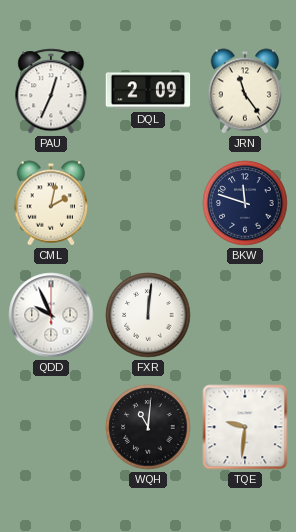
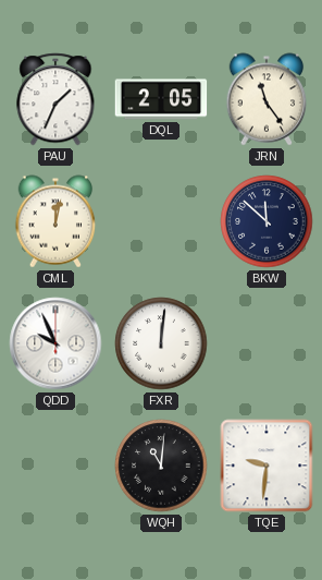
PAU: 12:34 -> 1:34
DQL: 2:09 -> 2:05
CML: 2:02 -> 12:02
BKW: 11:48 -> 11:52
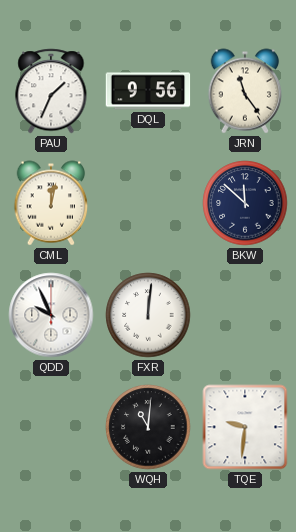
DQL: 2:05 -> 9:56
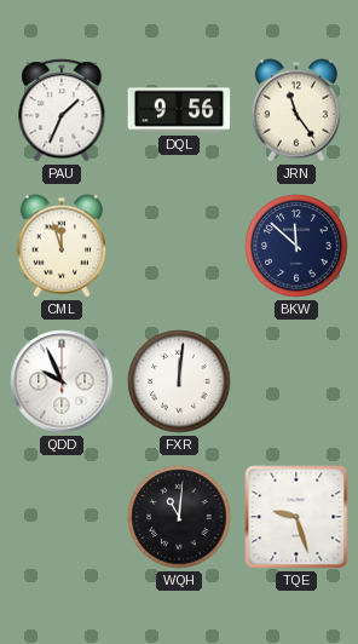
CML: 12:02 -> 11:57
TQE: 9:31 -> 9:27
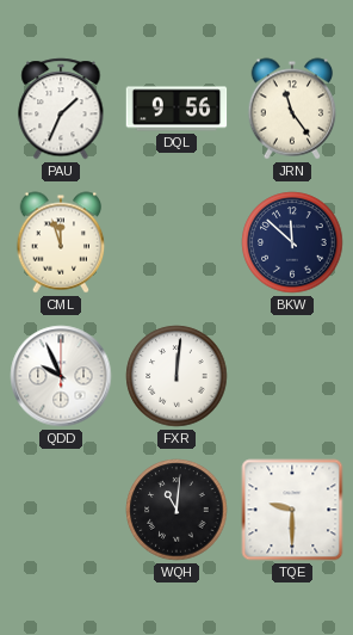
TQE: 9:27 -> 9:30
